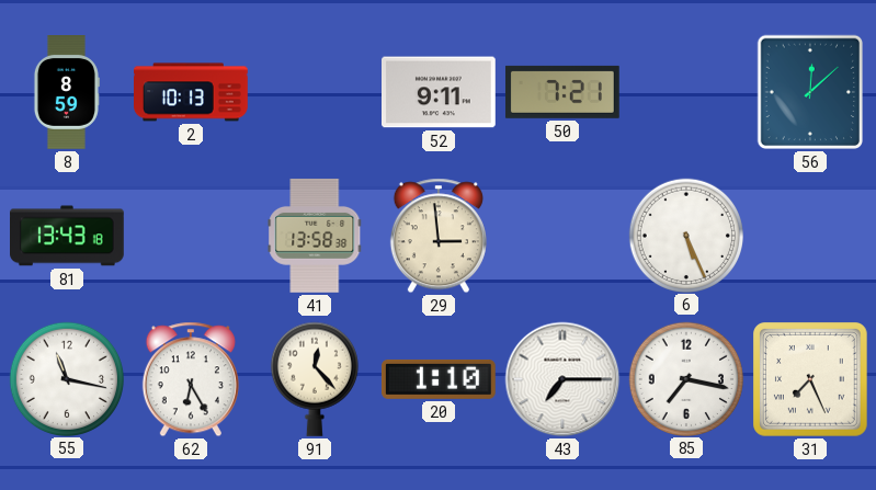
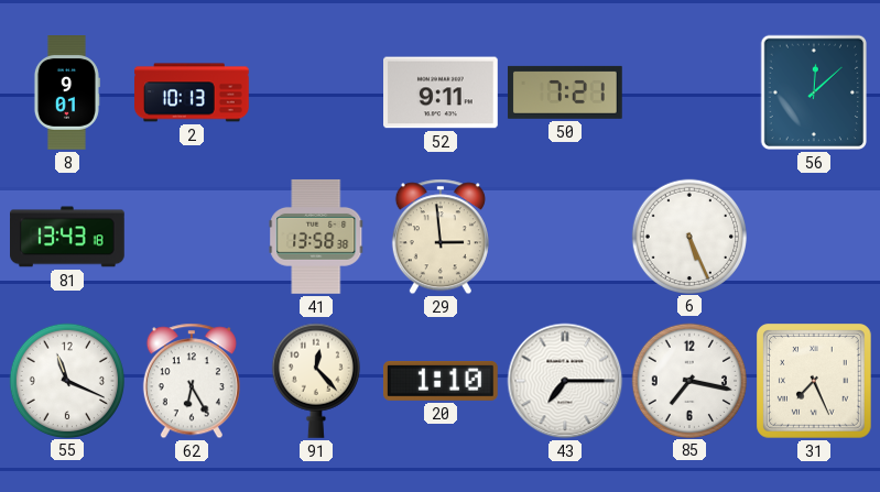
8: 8:59 -> 9:01
55: 11:17 -> 11:19
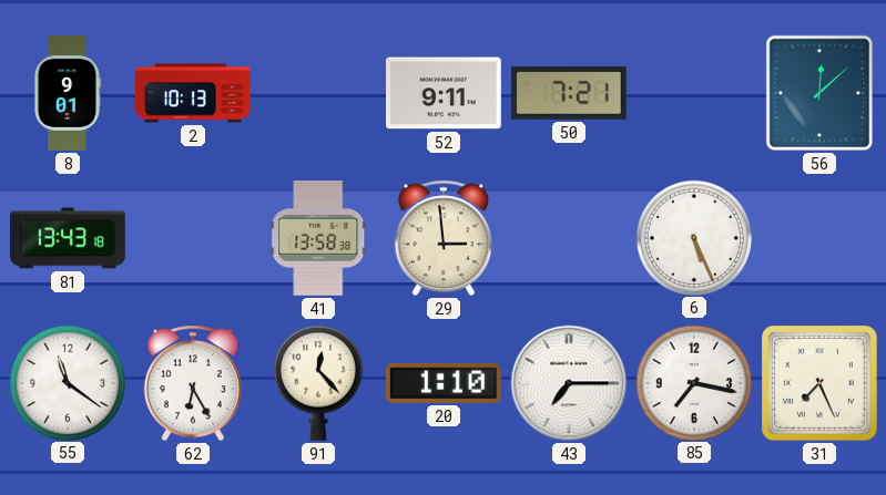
55: 11:19 -> 11:21
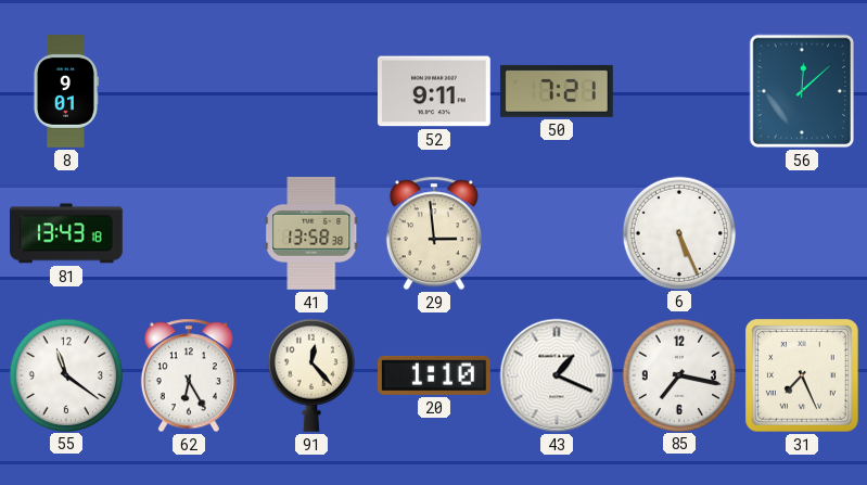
2: 10:13 -> none
43: 7:15 -> 1:19
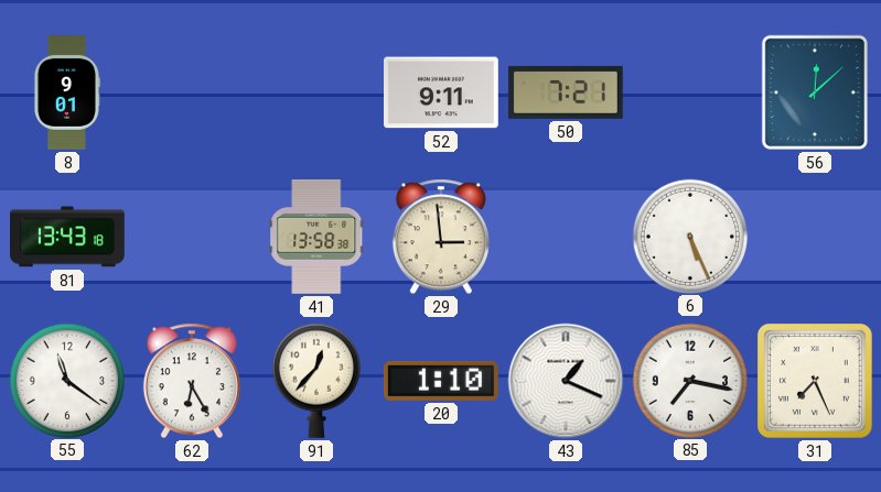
91: 12:23 -> 12:37
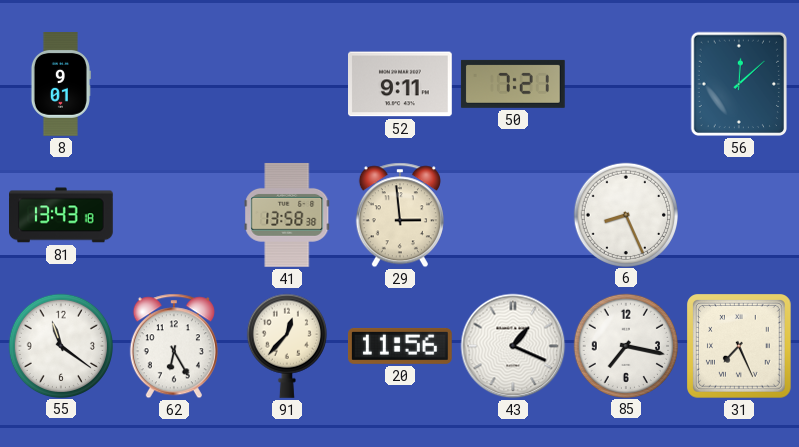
6: 5:26 -> 8:26
20: 1:10 -> 11:56
